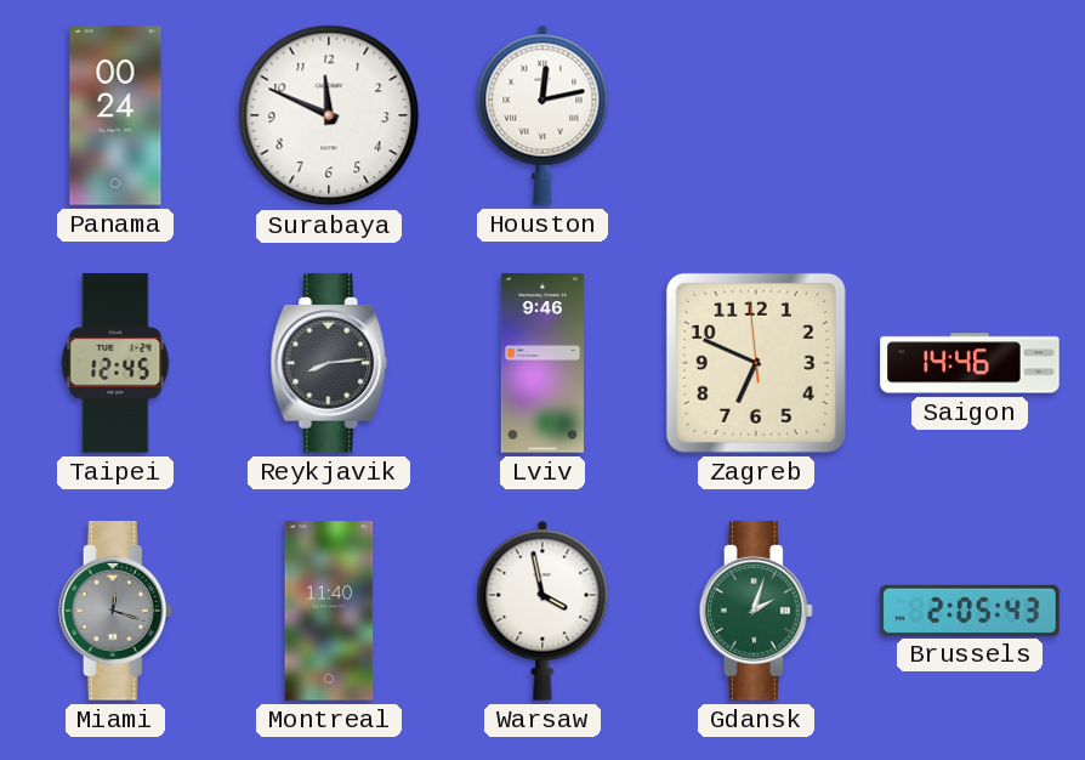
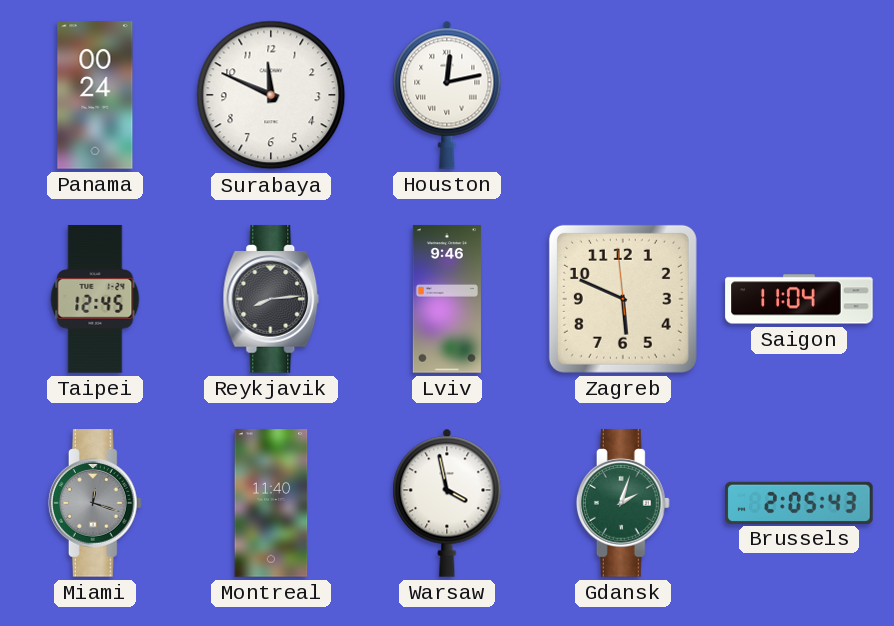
Zagreb: 6:48 -> 5:48
Saigon: 14:46 -> 11:04
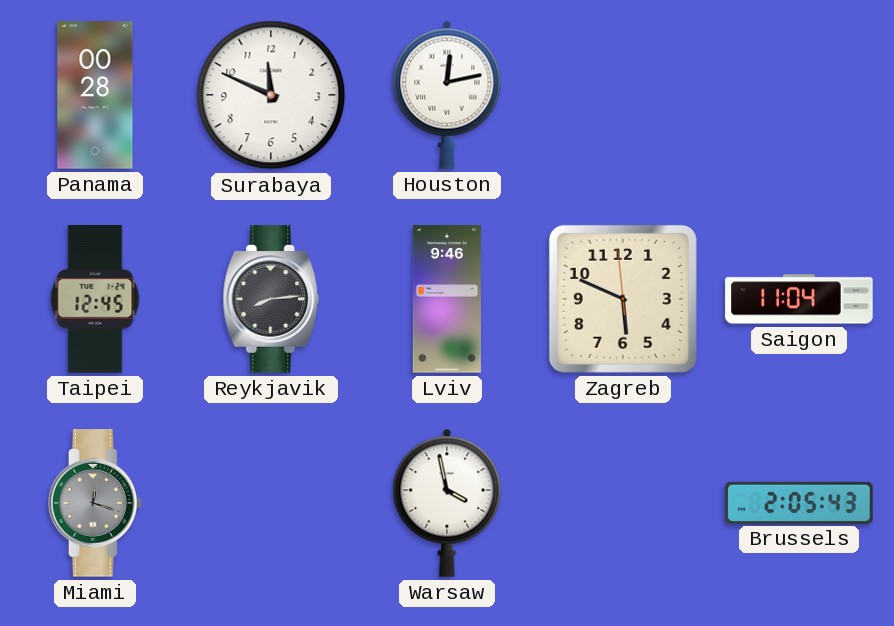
Panama: 00:24 -> 00:28
Montreal: 11:40 -> none
Gdansk: 2:03 -> none
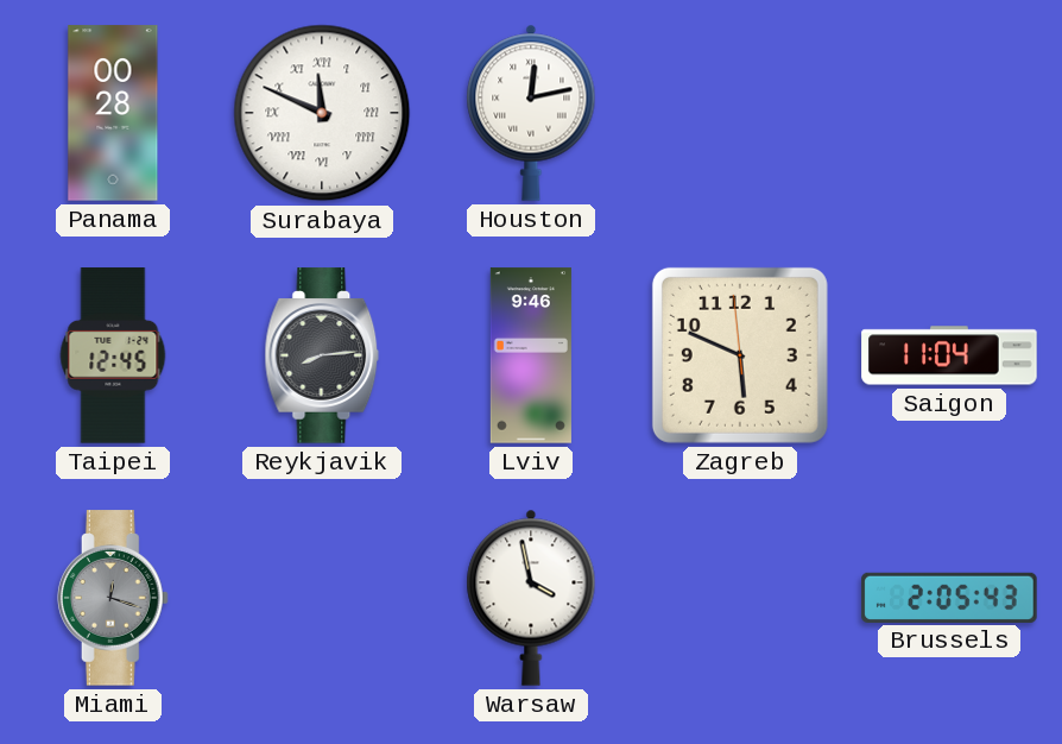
Surabaya numerals: Arabic -> Roman
